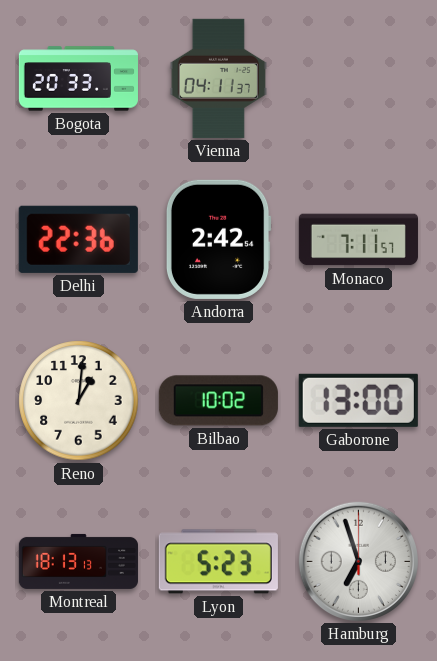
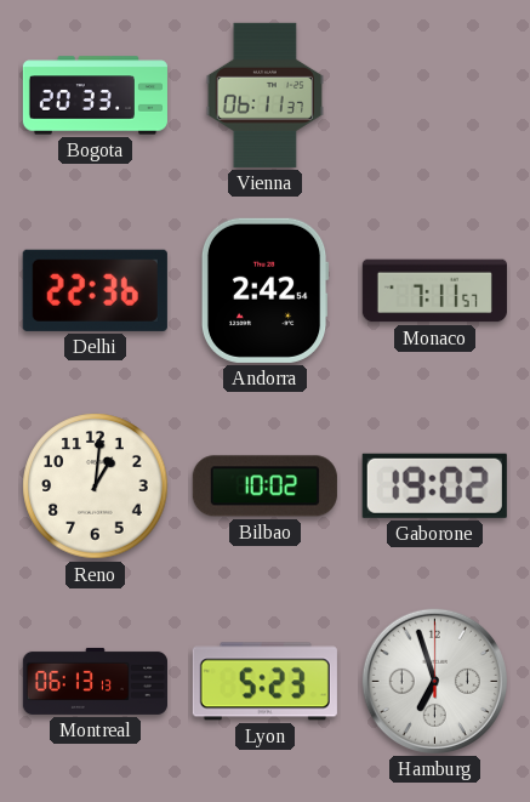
Vienna: 04:11 -> 06:11
Gaborone: 13:00 -> 19:02
Montreal: 18:13 -> 06:13
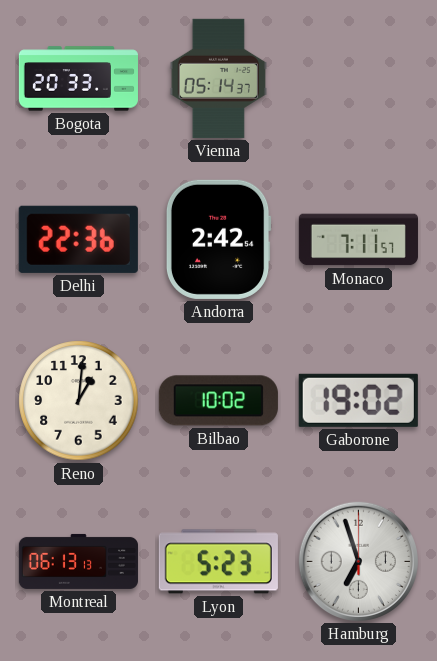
Vienna: 06:11 -> 05:14
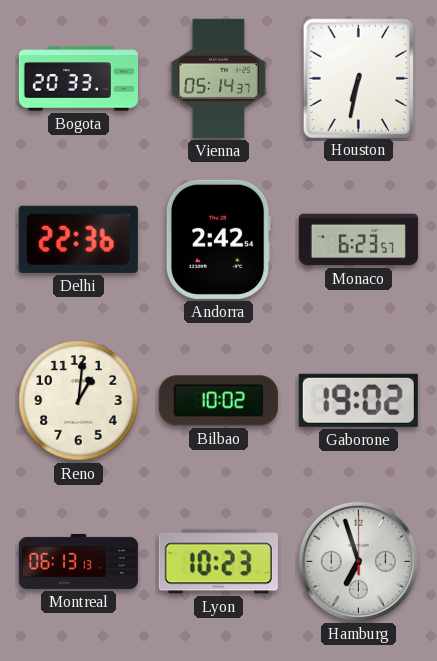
Houston: none -> 6:32
Monaco: 7:11 -> 6:23
Lyon: 5:23 -> 10:23
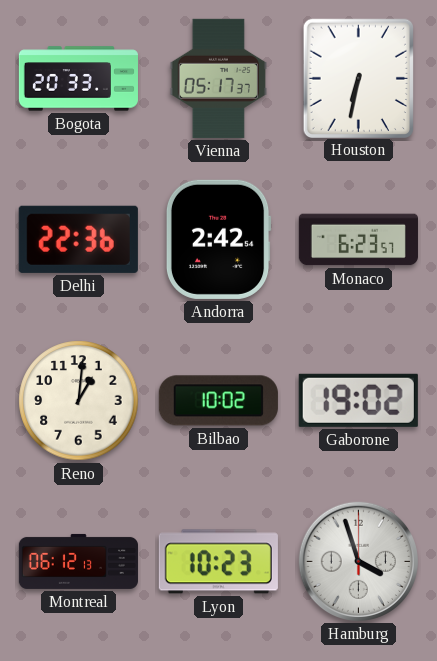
Vienna: 05:14 -> 05:17
Montreal: 06:13 -> 06:12
Hamburg: 6:57 -> 3:57
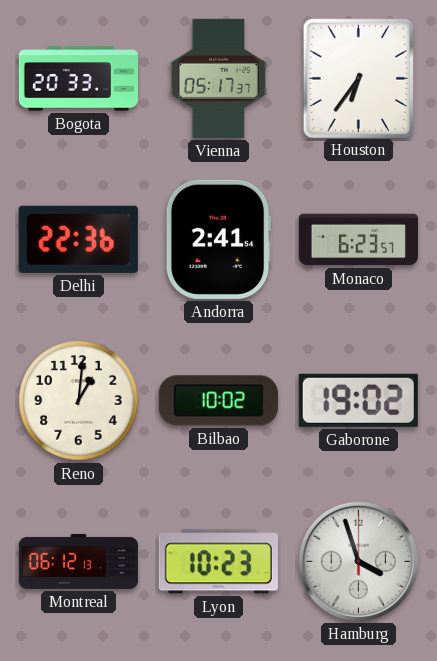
Houston: 6:32 -> 6:36
Andorra: 2:42 -> 2:41
